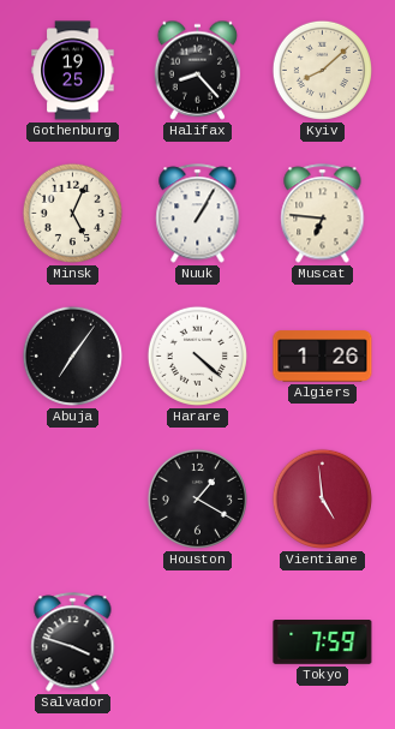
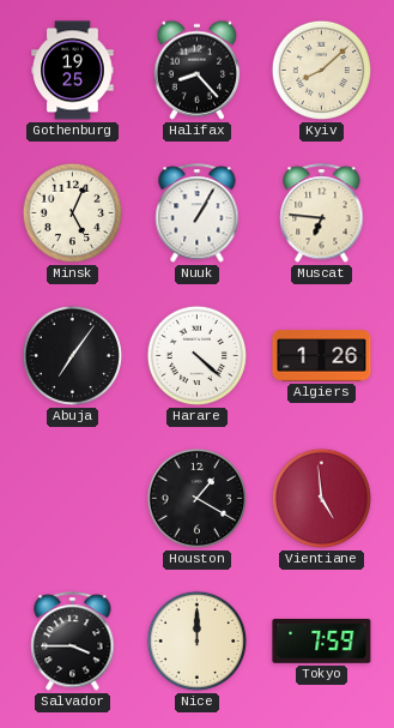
Salvador: 3:48 -> 3:45
Nice: none -> 12:00
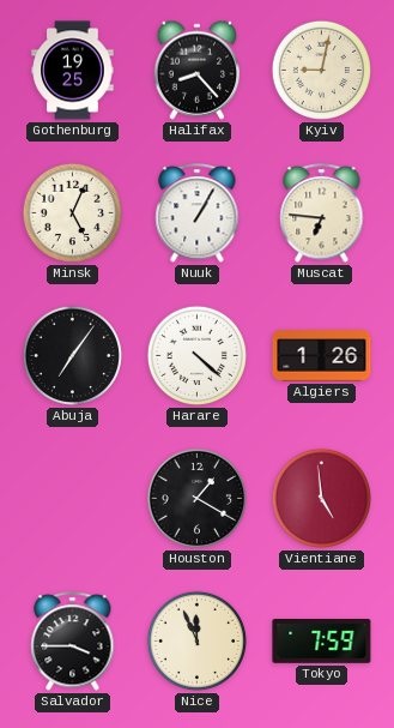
Kyiv: 8:08 -> 9:02
Nice: 12:00 -> 11:56
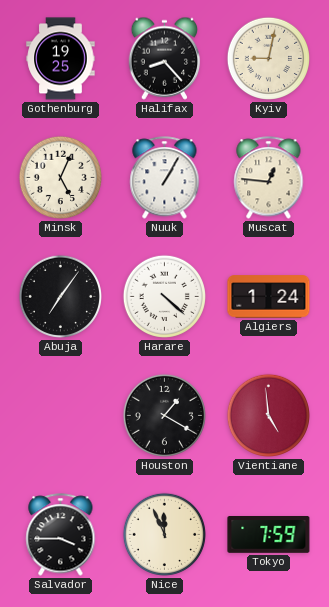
Muscat: 6:46 -> 12:46
Algiers: 1:26 -> 1:24
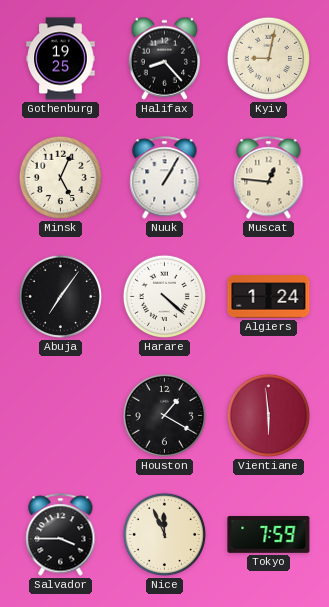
Vientiane: 4:59 -> 5:59
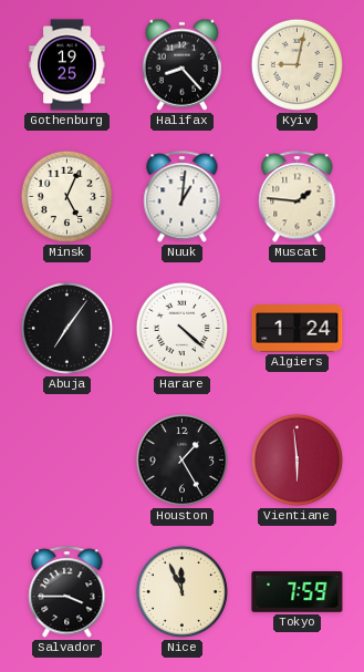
Nuuk: 1:05 -> 1:01
Muscat: 12:46 -> 1:46
Houston: 1:20 -> 1:25
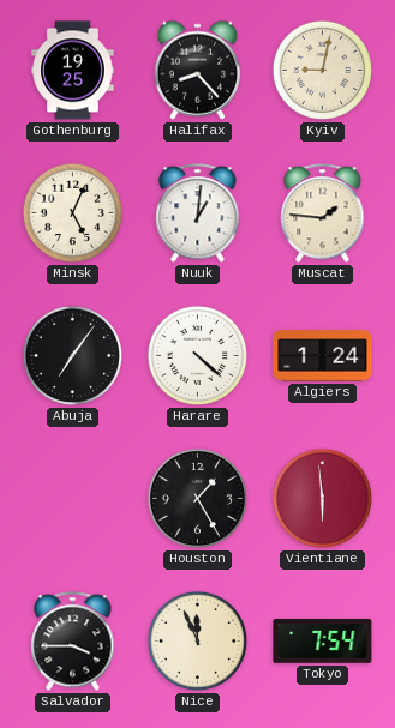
Tokyo: 7:59 -> 7:54
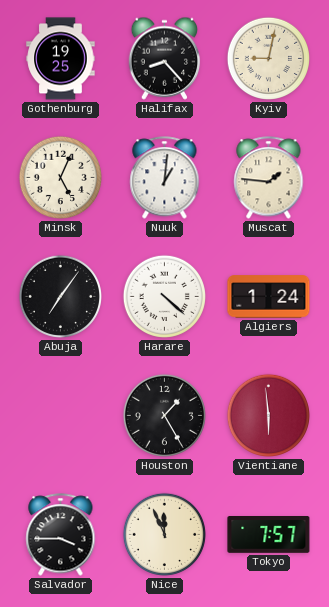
Tokyo: 7:54 -> 7:57
